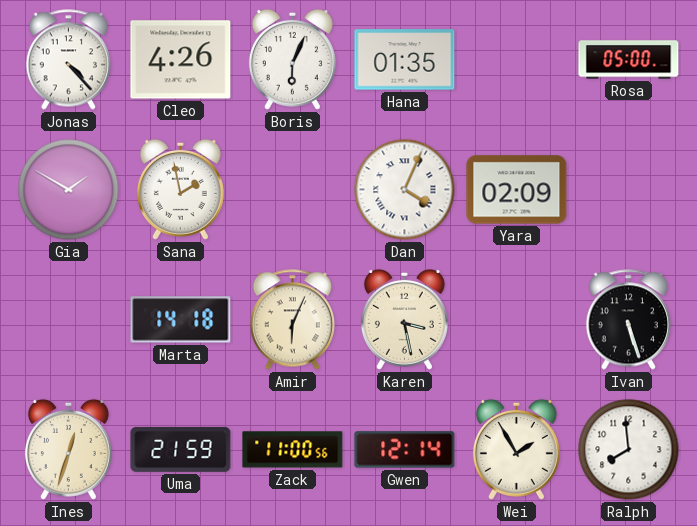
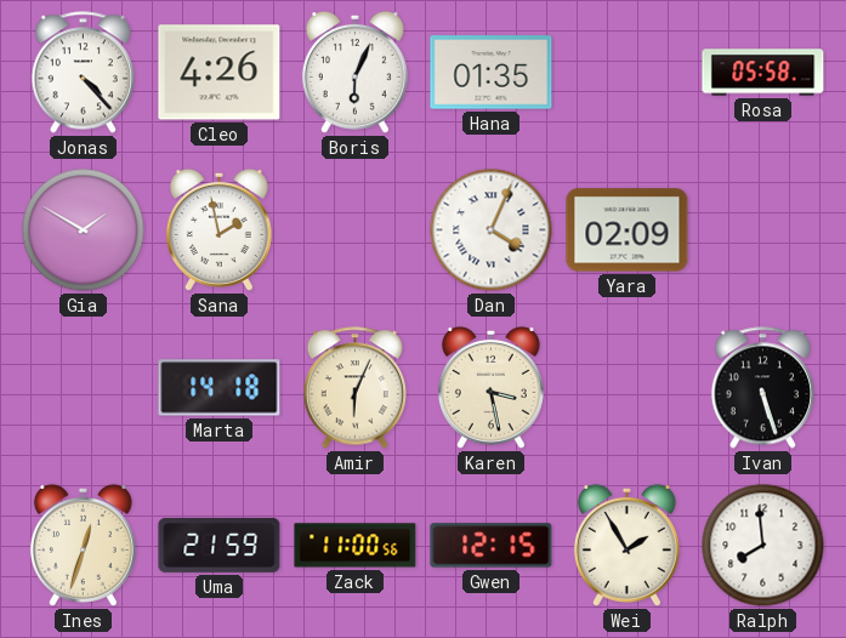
Rosa: 05:00 -> 05:58
Gwen: 12:14 -> 12:15
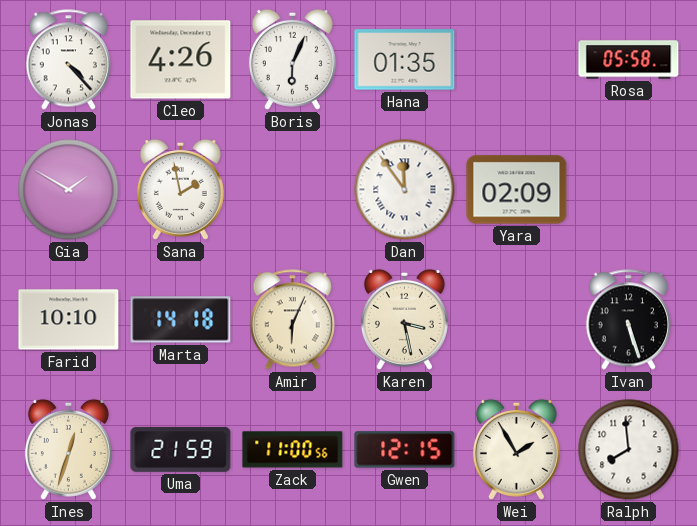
Dan: 4:04 -> 11:54
Farid: none -> 10:10
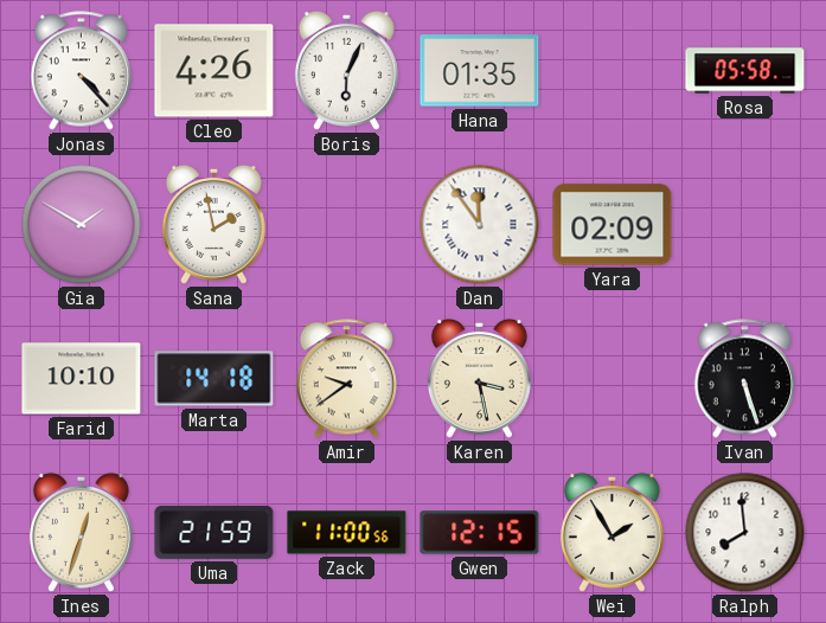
Amir: 6:04 -> 9:39
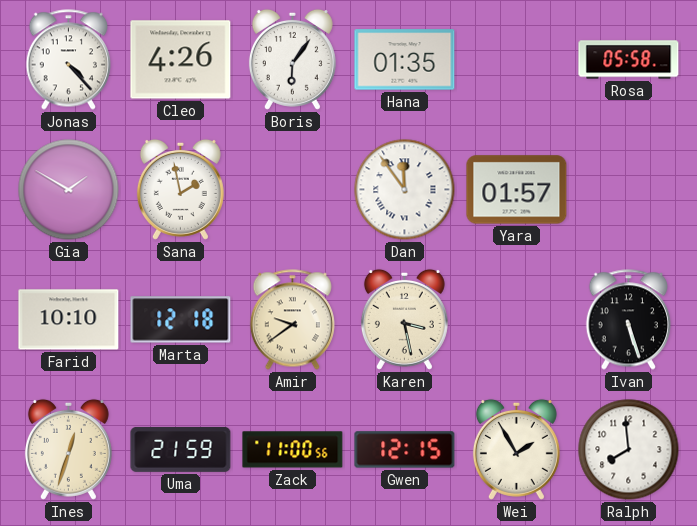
Boris: 6:04 -> 6:06
Yara: 02:09 -> 01:57
Marta: 14:18 -> 12:18
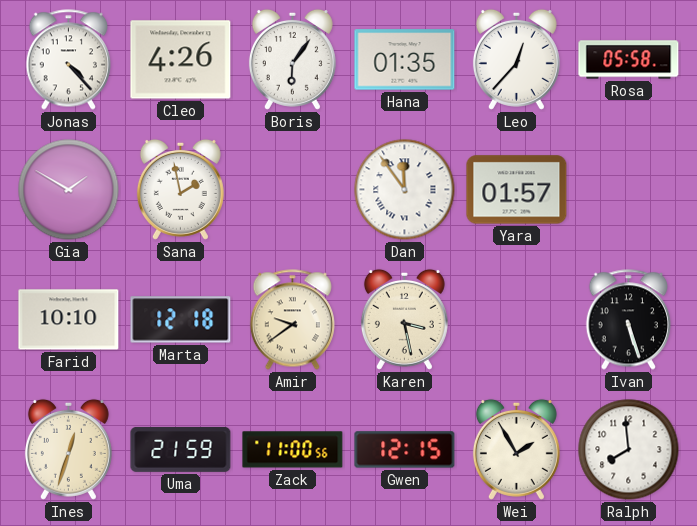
Leo: none -> 12:37
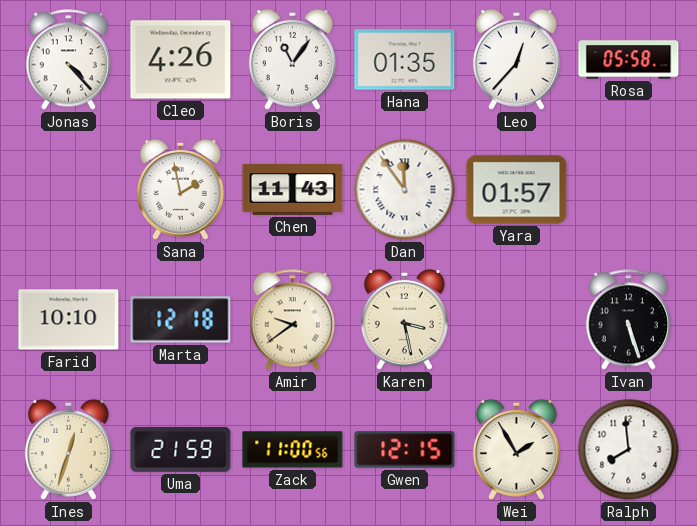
Boris: 6:06 -> 11:06
Gia: 1:50 -> none
Chen: none -> 11:43
